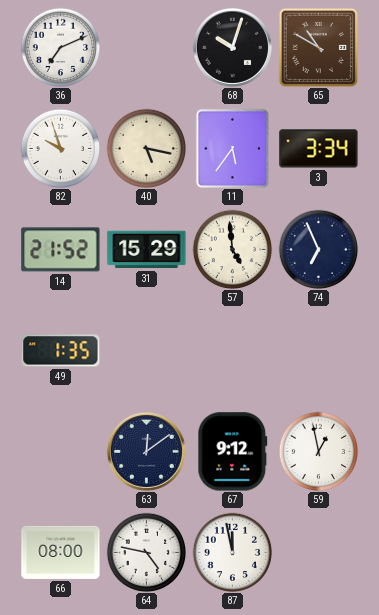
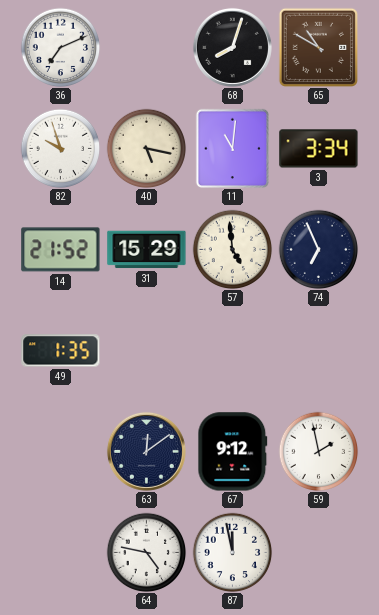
68: 10:03 -> 8:03
11: 5:36 -> 11:01
59: 12:58 -> 1:58
66: 08:00 -> none
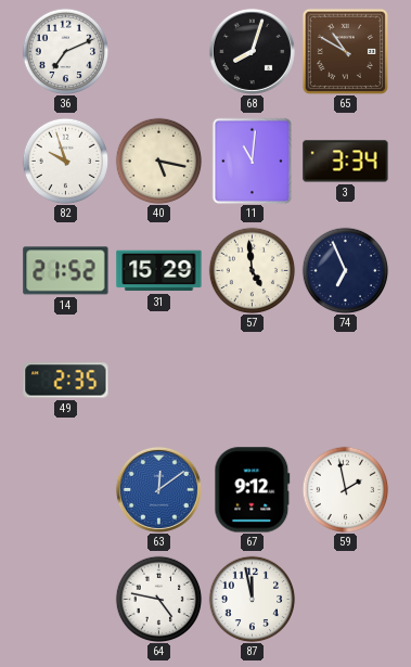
49: 1:35 -> 2:35
63 dial: navy -> blue
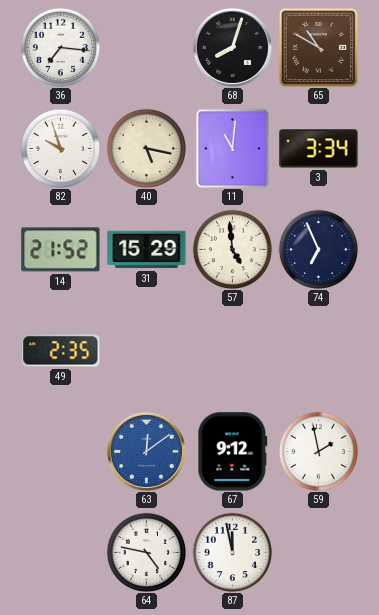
36: 7:11 -> 7:16
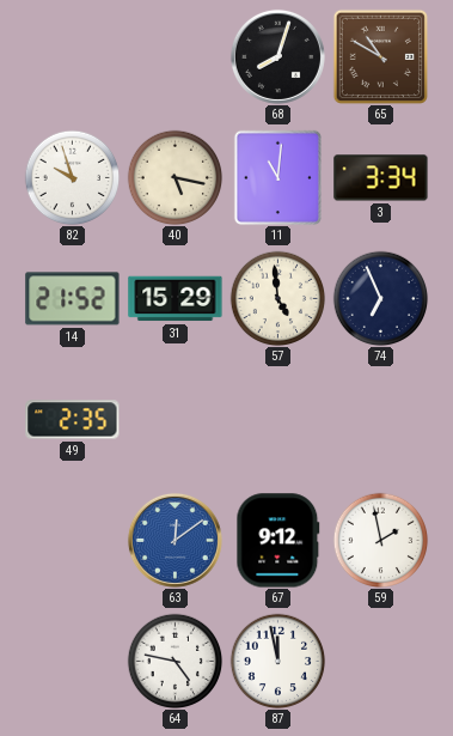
36: 7:16 -> none
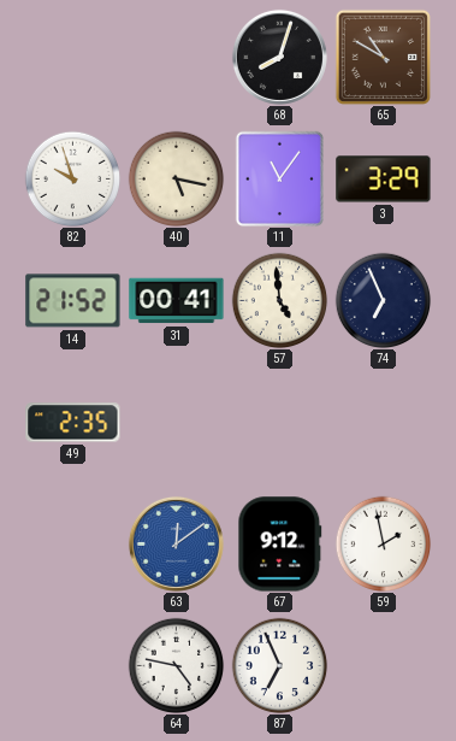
11: 11:01 -> 11:06
3: 3:34 -> 3:29
31: 15:29 -> 00:41
87: 11:58 -> 6:56
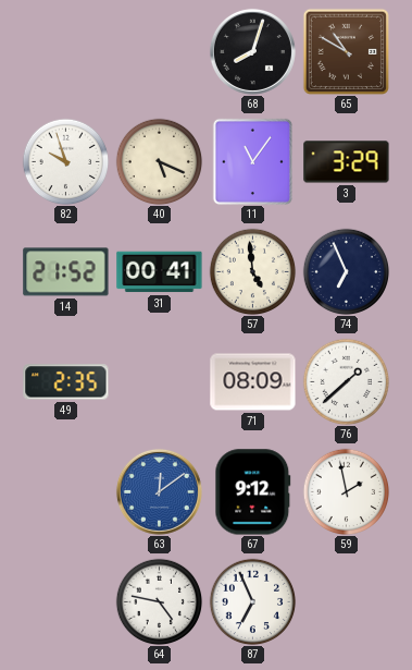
40: 5:17 -> 5:19
71: none -> 08:09
76: none -> 1:38
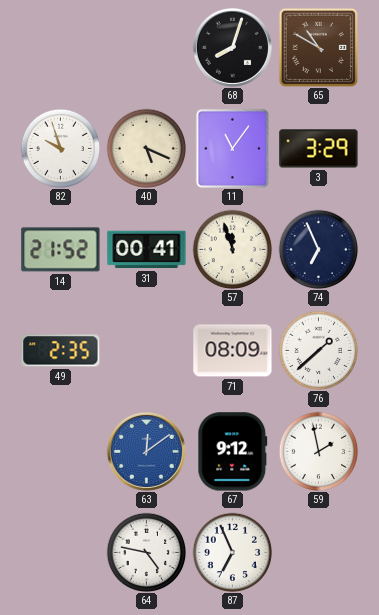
57: 4:59 -> 11:57
